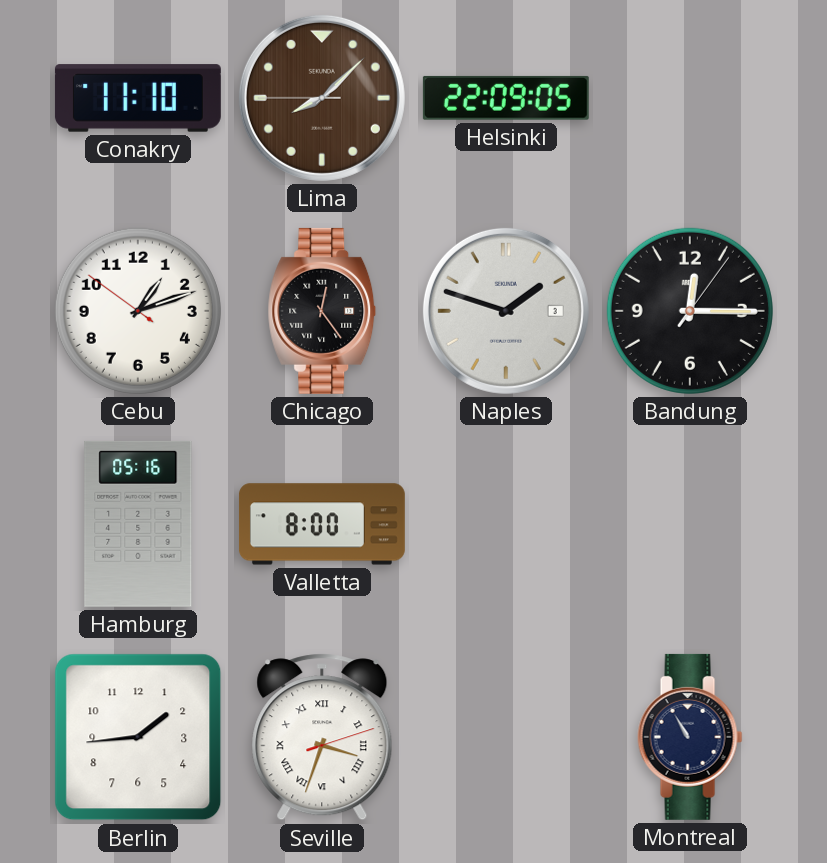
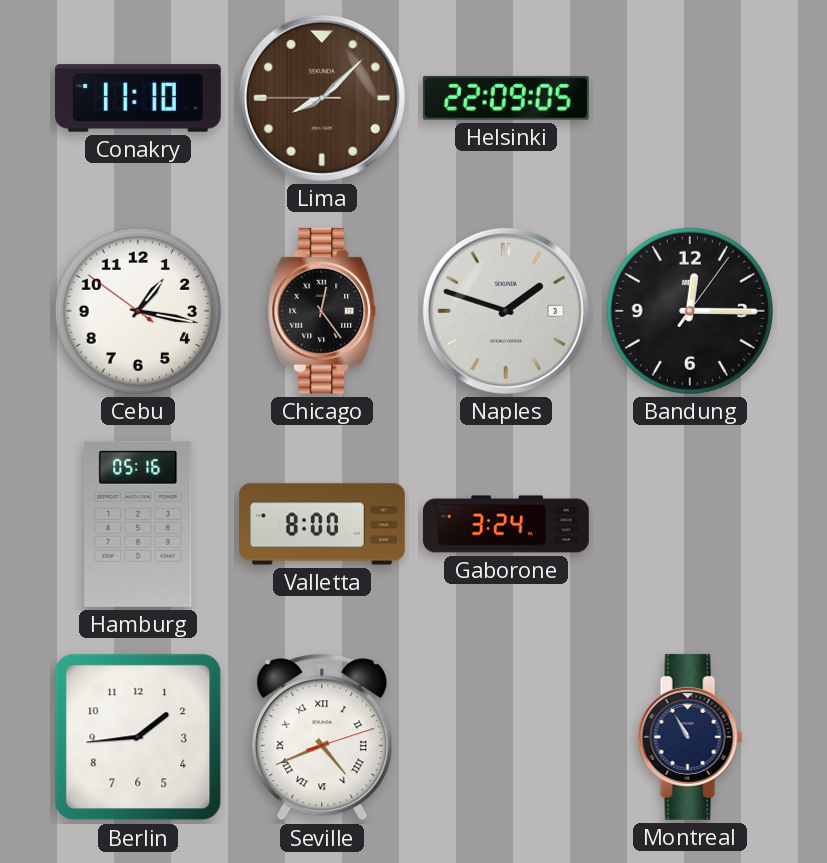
Cebu: 1:11 -> 1:16
Gaborone: none -> 3:24
Seville: 3:33 -> 4:41
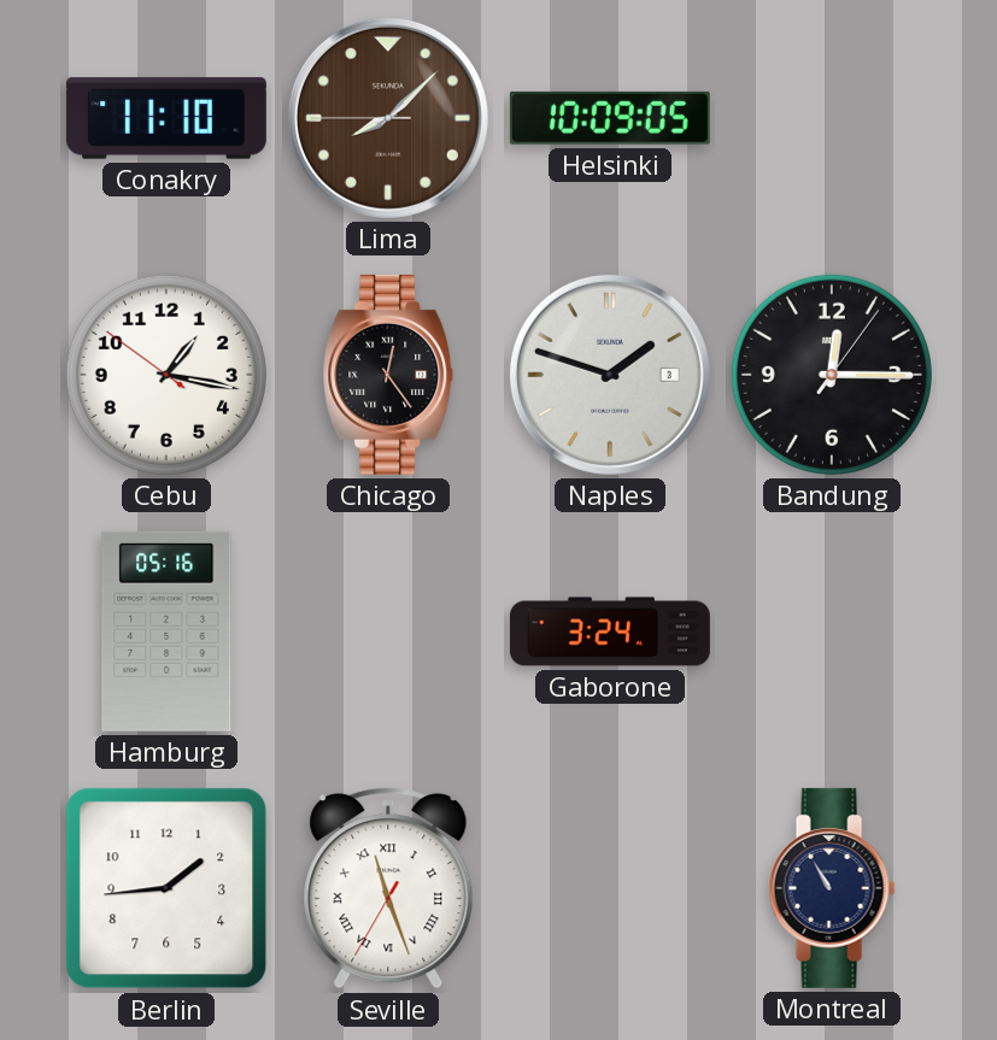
Helsinki: 22:09 -> 10:09
Valletta: 8:00 -> none
Seville: 4:41 -> 11:26
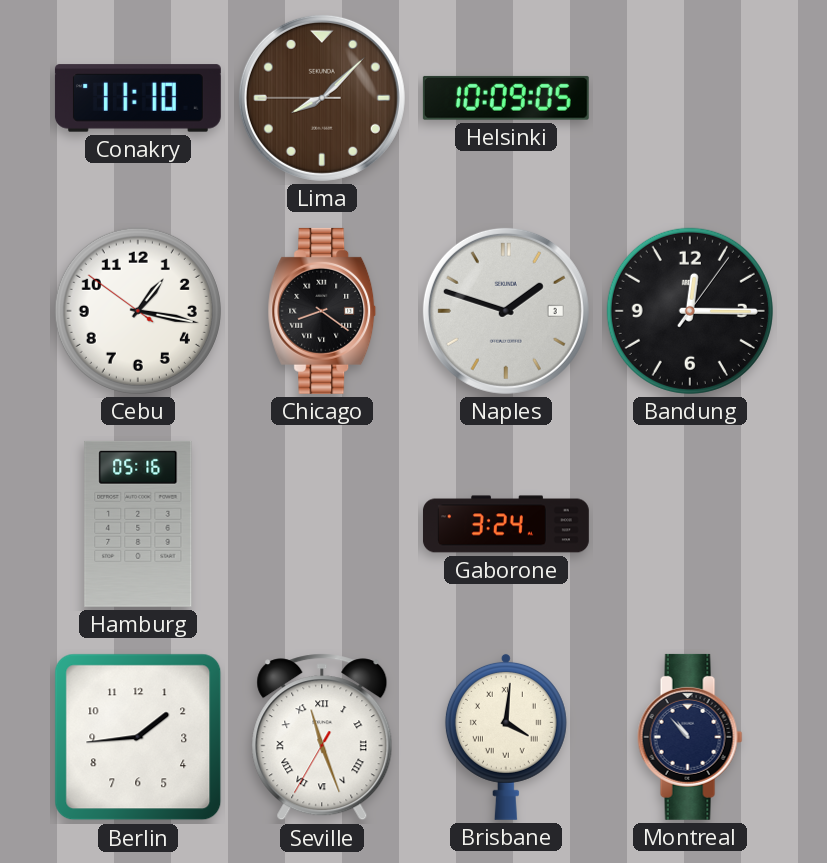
Chicago: 12:24 -> 8:21
Brisbane: none -> 4:01
Montreal: 10:55 -> 10:53
